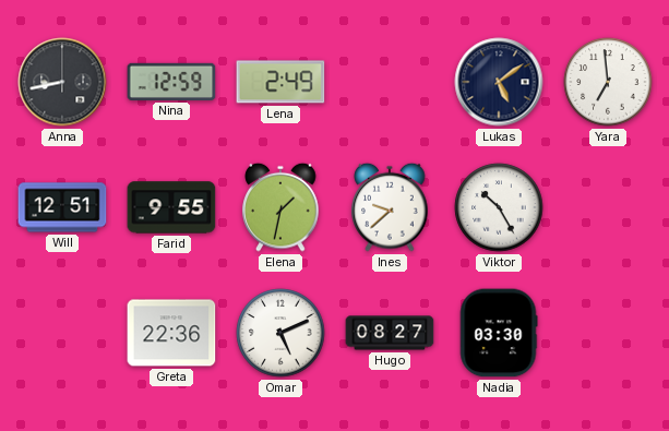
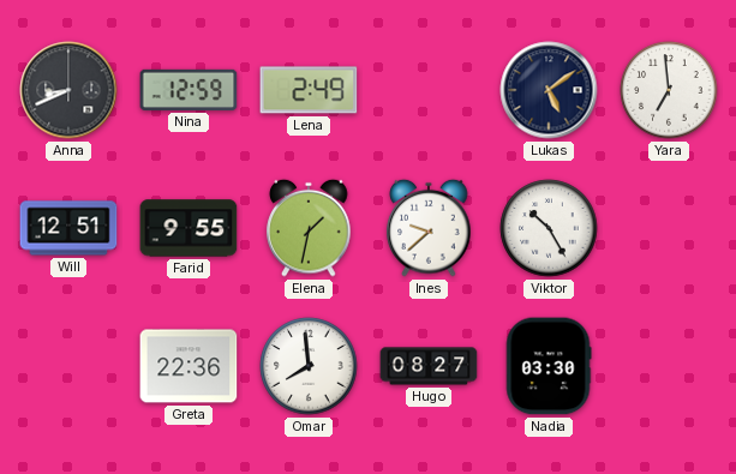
Anna: 8:43 -> 8:41
Omar: 5:11 -> 7:59
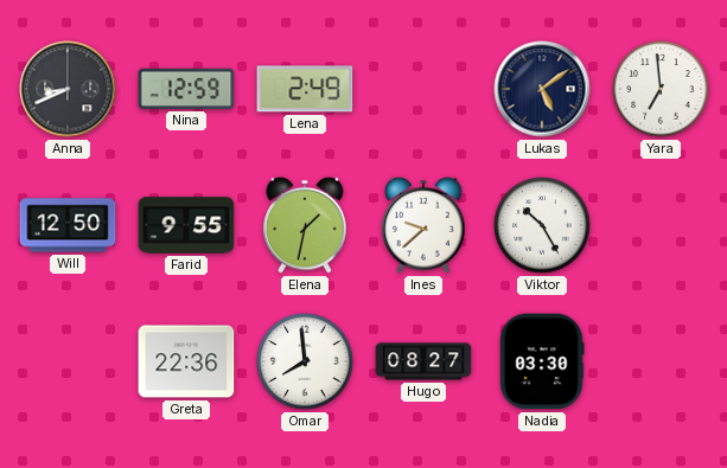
Will: 12:51 -> 12:50
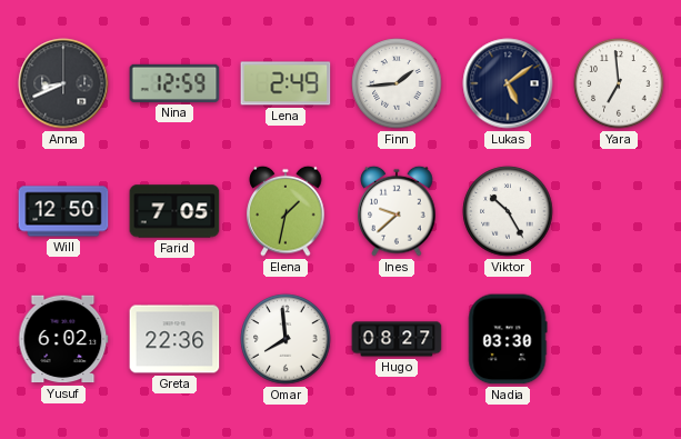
Finn: none -> 1:44
Farid: 9:55 -> 7:05
Yusuf: none -> 6:02
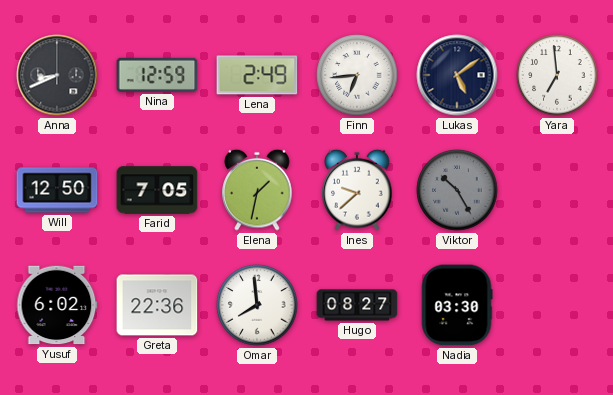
Finn: 1:44 -> 6:44
Viktor dial: white -> grey
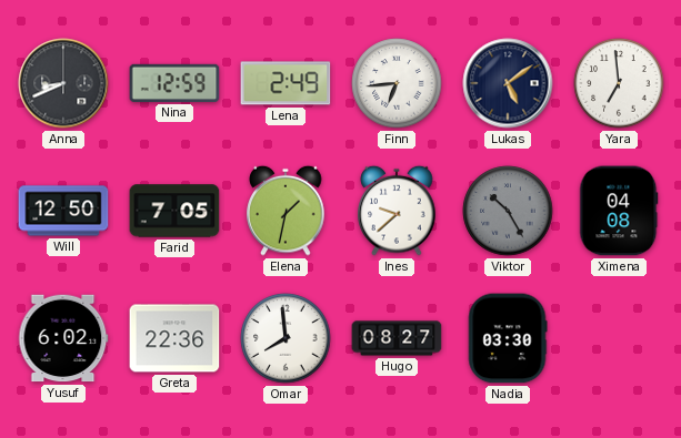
Ximena: none -> 04:08
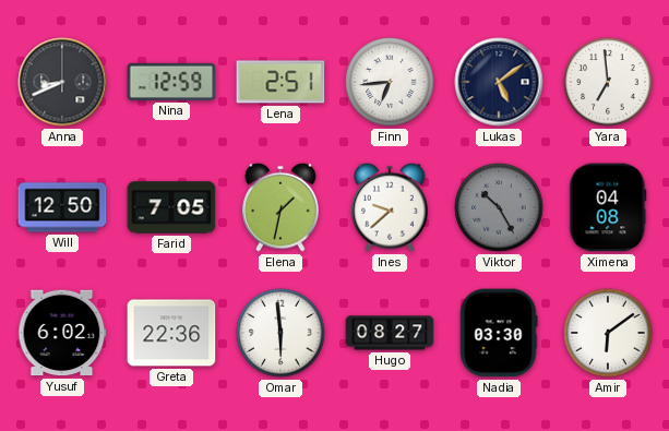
Lena: 2:49 -> 2:51
Omar: 7:59 -> 5:59
Amir: none -> 6:09
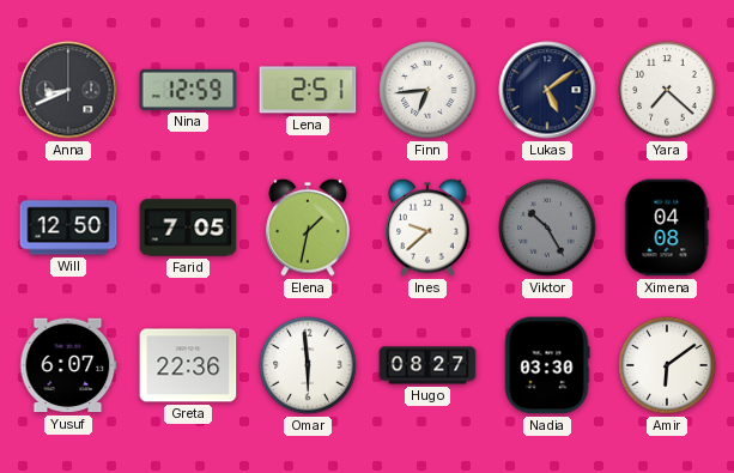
Yara: 6:59 -> 7:22
Yusuf: 6:02 -> 6:07
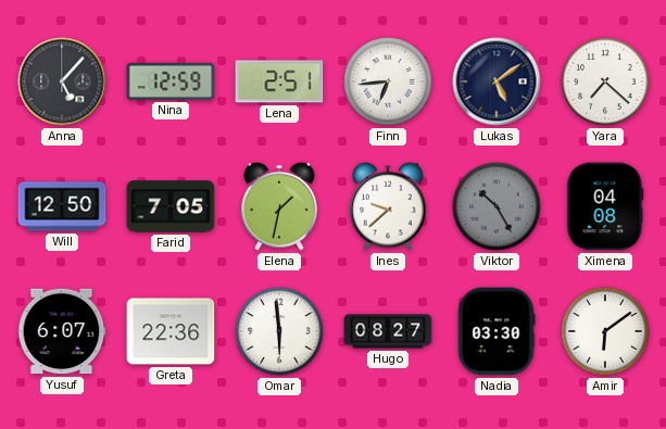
Anna: 8:41 -> 5:07
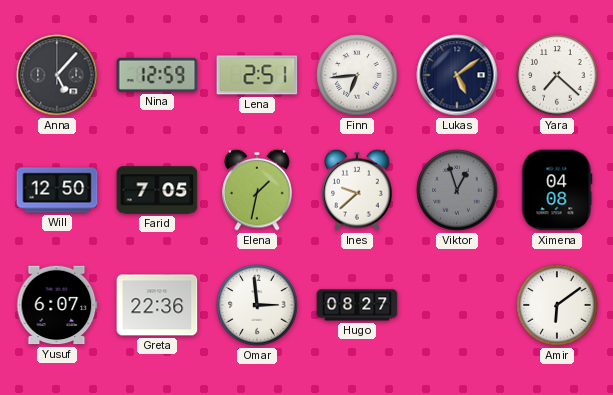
Viktor: 10:25 -> 12:57
Omar: 5:59 -> 2:59
Nadia: 03:30 -> none
